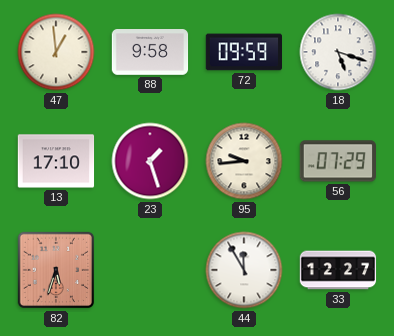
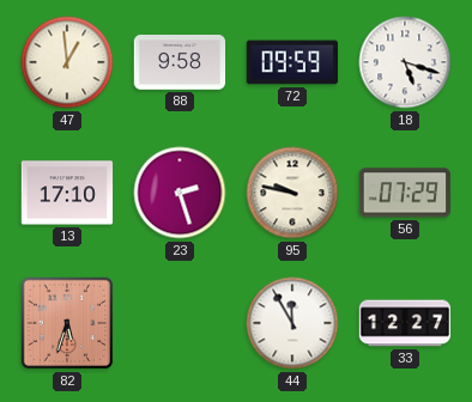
23: 1:27 -> 2:27
95: 9:44 -> 9:47
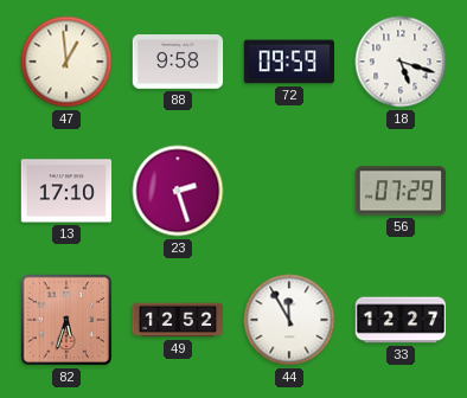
95: 9:47 -> none
49: none -> 12:52
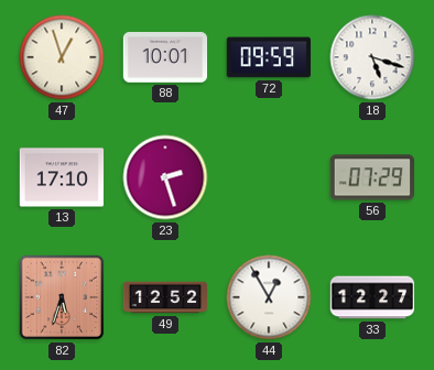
47: 12:59 -> 12:57
88: 9:58 -> 10:01
44: 11:55 -> 12:55
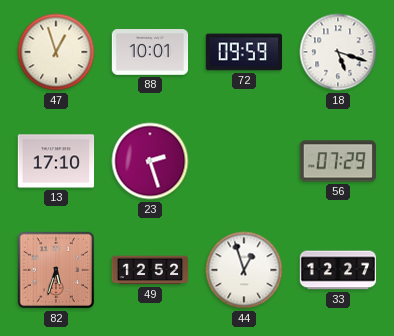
44: 12:55 -> 12:57
